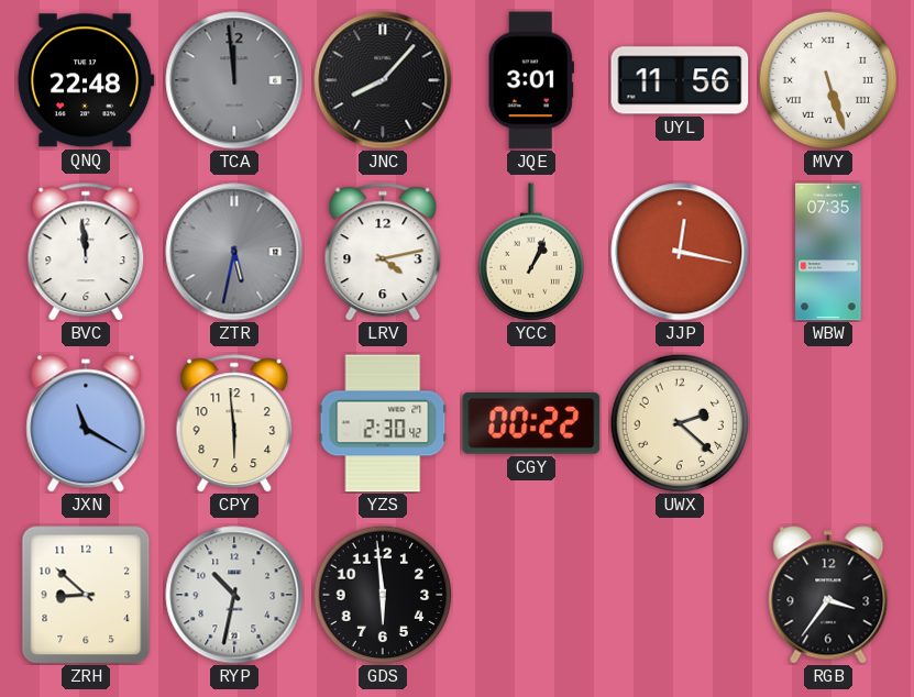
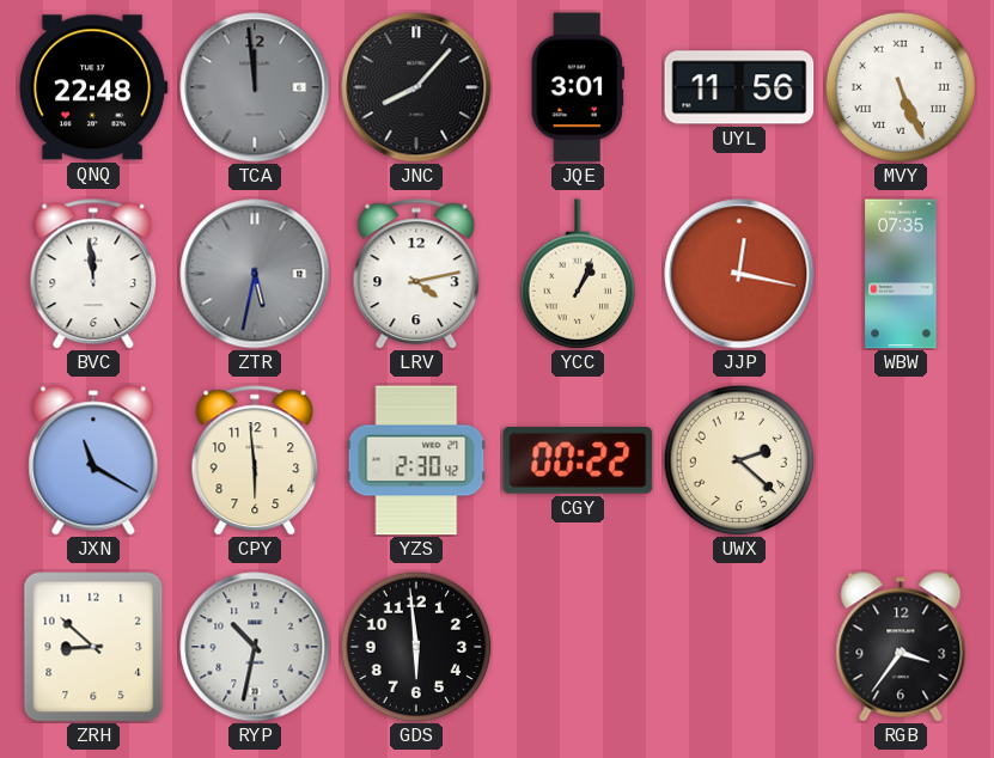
MVY: 5:27 -> 5:26
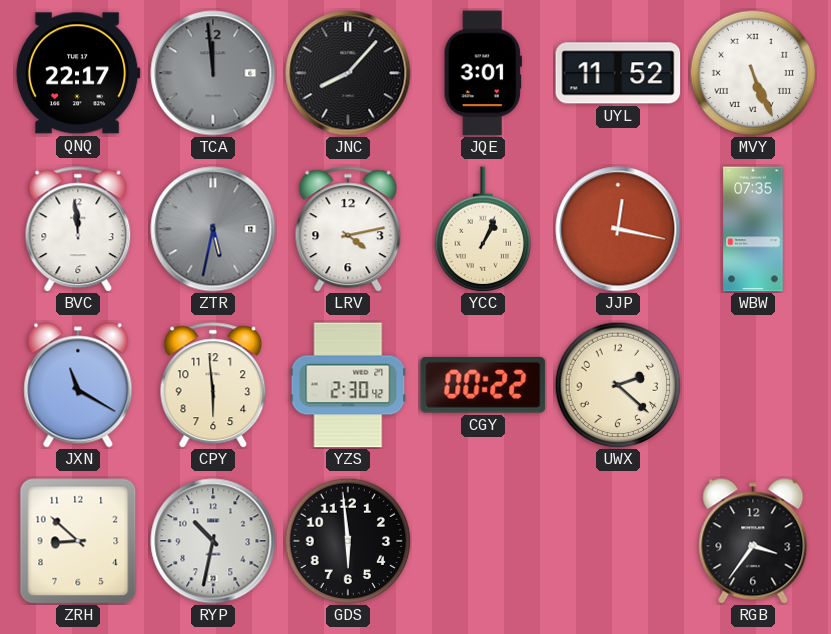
QNQ: 22:48 -> 22:17
UYL: 11:56 -> 11:52
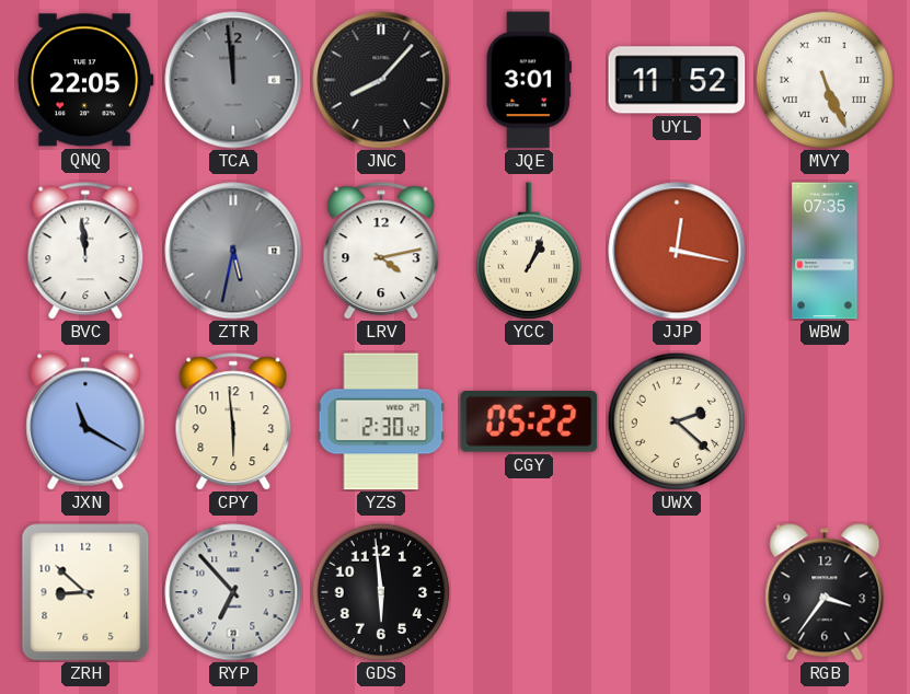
QNQ: 22:17 -> 22:05
CGY: 00:22 -> 05:22
RYP: 10:32 -> 6:53
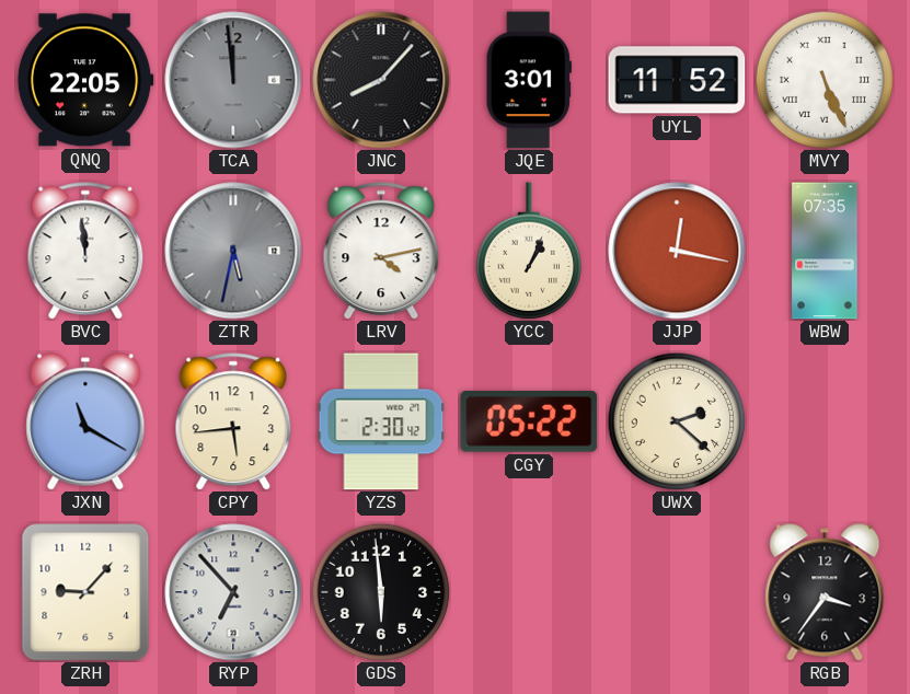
CPY: 5:59 -> 5:44
ZRH: 8:52 -> 9:07
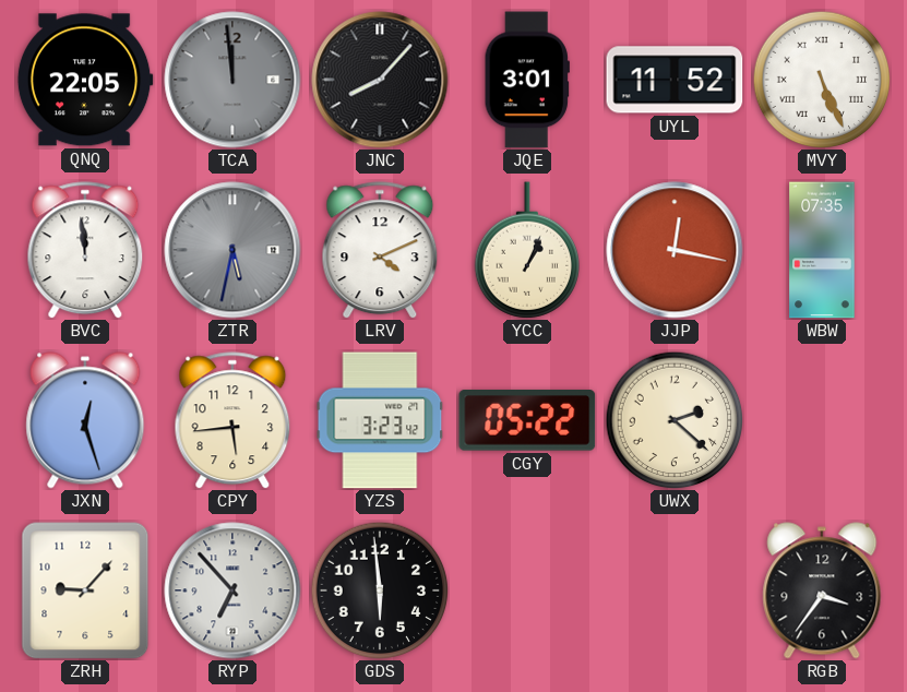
LRV: 4:13 -> 4:11
JXN: 11:20 -> 12:27
YZS: 2:30 -> 3:23
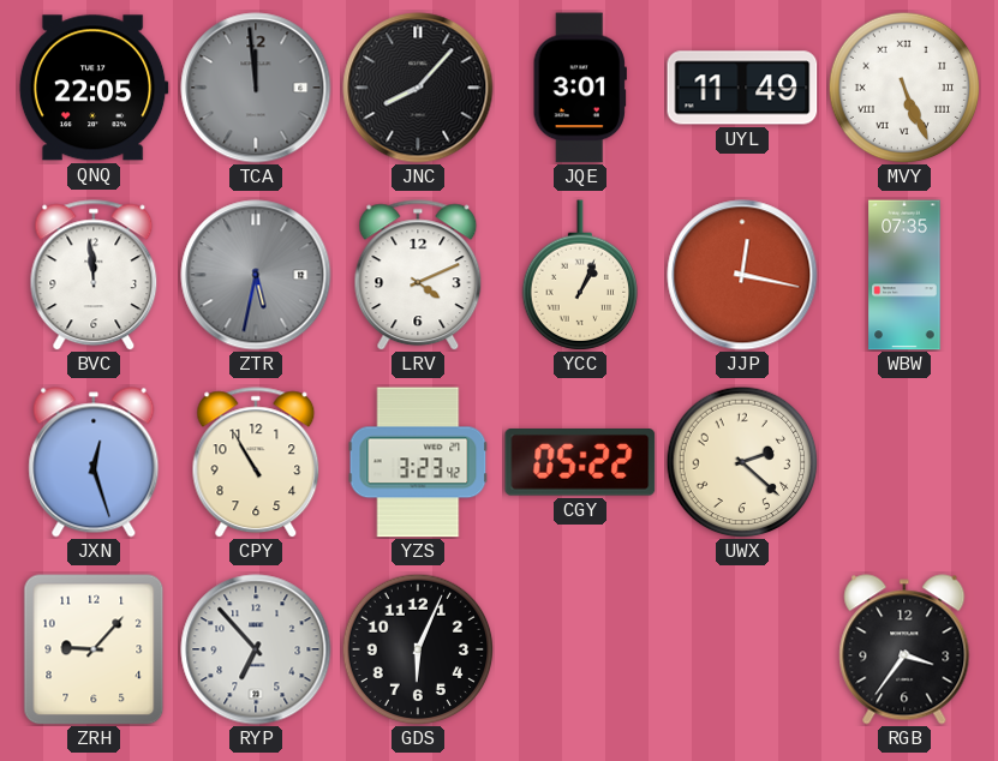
UYL: 11:52 -> 11:49
CPY: 5:44 -> 10:55
GDS: 5:59 -> 6:04
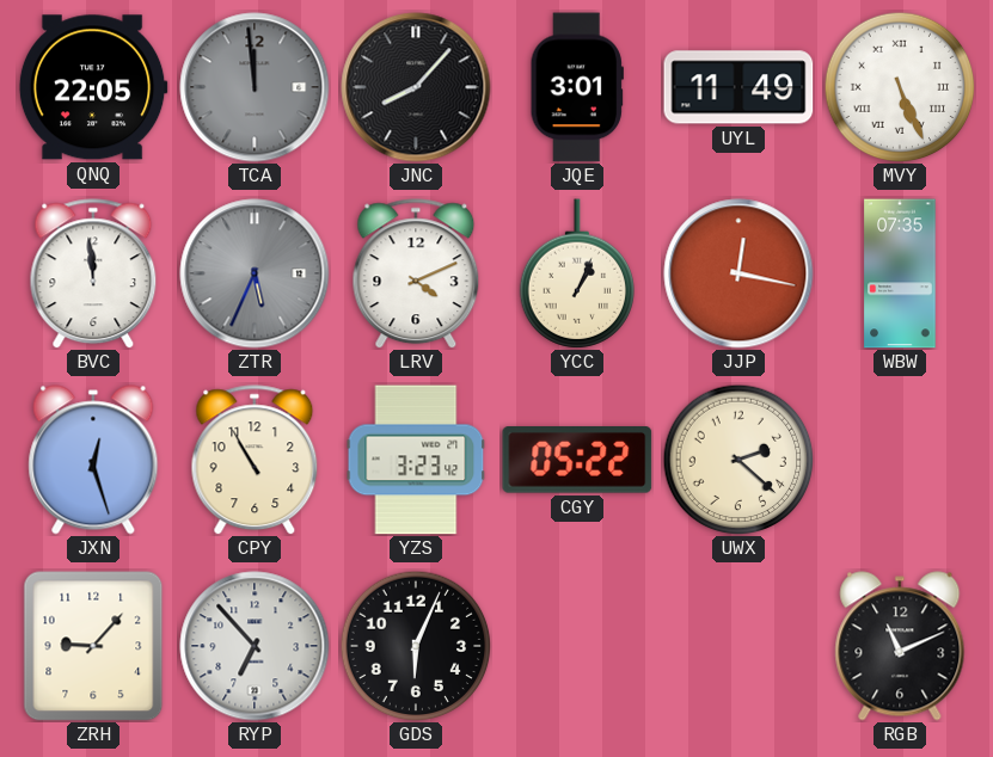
ZTR: 5:32 -> 5:34
RGB: 3:36 -> 11:11
